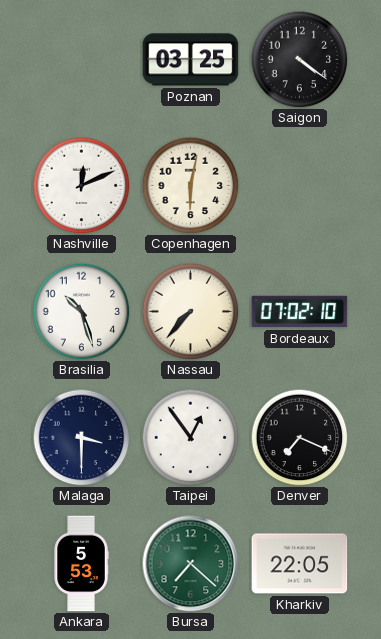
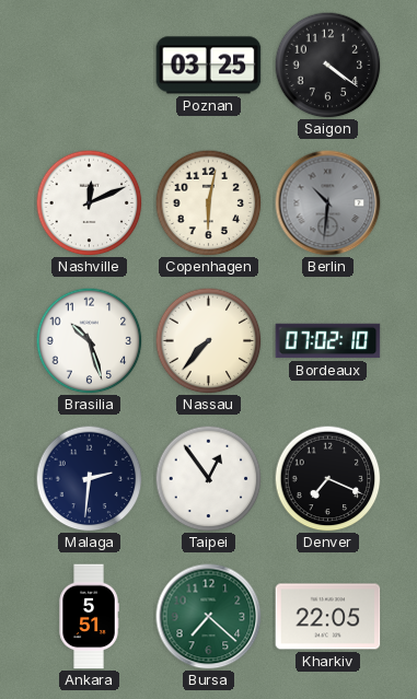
Berlin: none -> 10:31
Malaga: 3:30 -> 2:31
Ankara: 5:53 -> 5:51
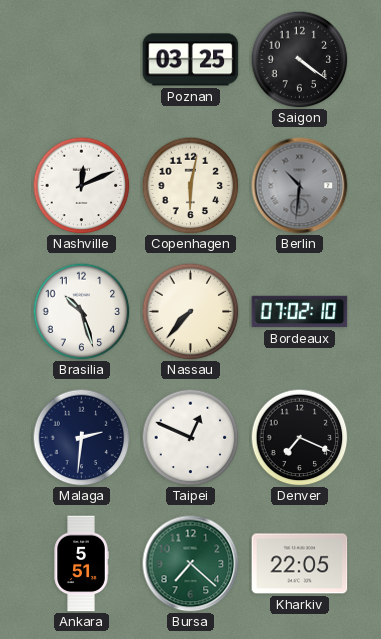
Taipei: 12:54 -> 12:49
